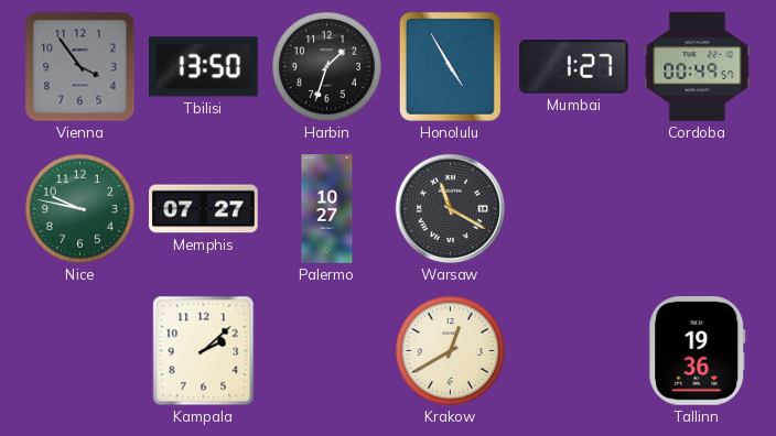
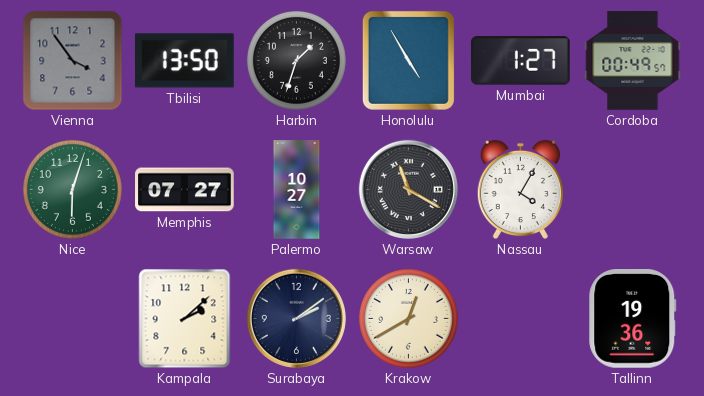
Nice: 9:47 -> 6:03
Nassau: none -> 4:05
Surabaya: none -> 2:09
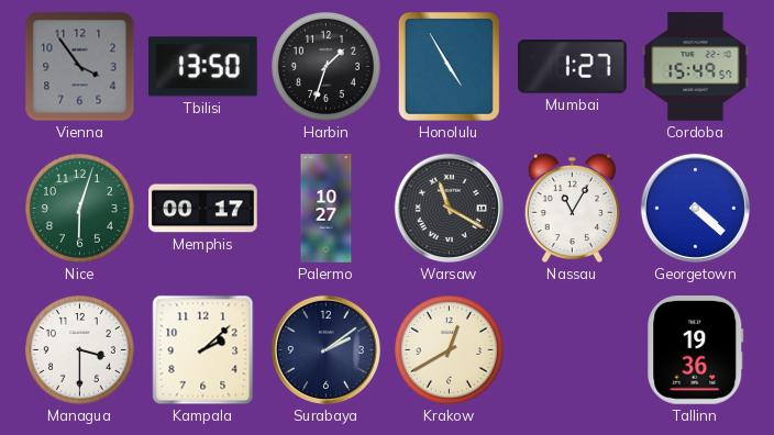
Cordoba: 00:49 -> 15:49
Memphis: 07:27 -> 00:17
Nassau: 4:05 -> 11:05
Georgetown: none -> 4:22
Managua: none -> 3:30
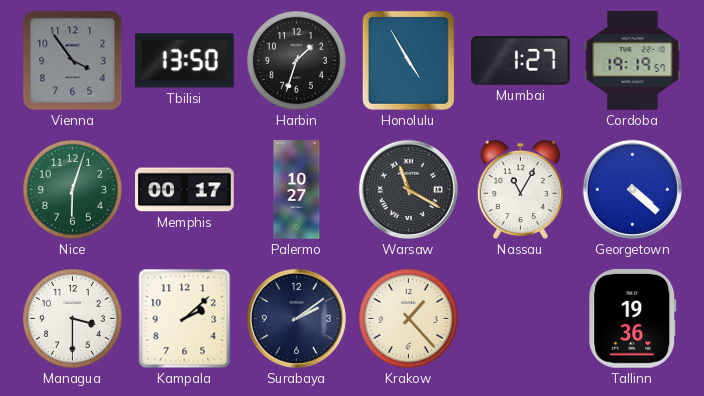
Cordoba: 15:49 -> 19:19
Krakow: 12:40 -> 1:23
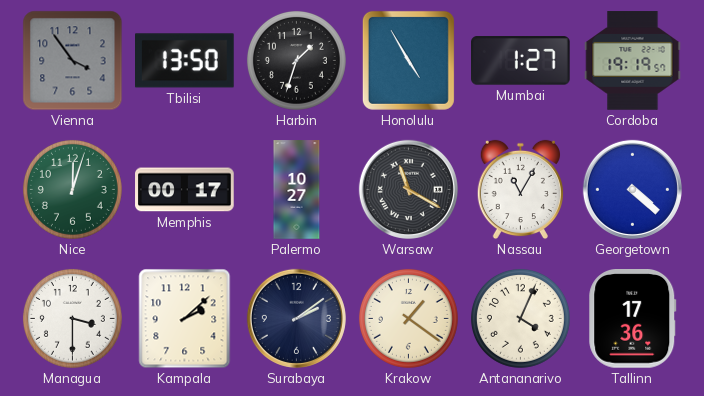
Nice: 6:03 -> 12:03
Krakow: 1:23 -> 1:21
Antananarivo: none -> 4:04
Tallinn: 19:36 -> 17:36
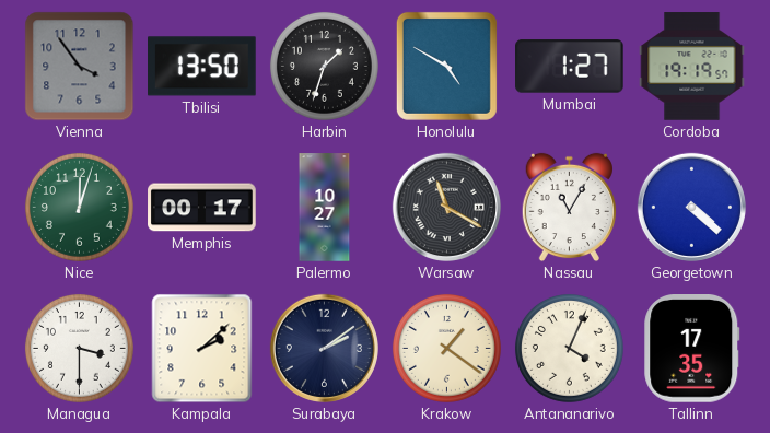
Honolulu: 4:55 -> 4:50
Tallinn: 17:36 -> 17:35
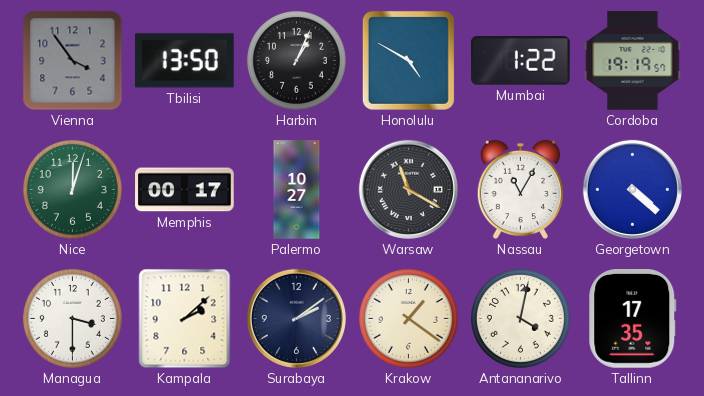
Harbin: 1:33 -> 1:04
Mumbai: 1:27 -> 1:22
Antananarivo: 4:04 -> 4:02
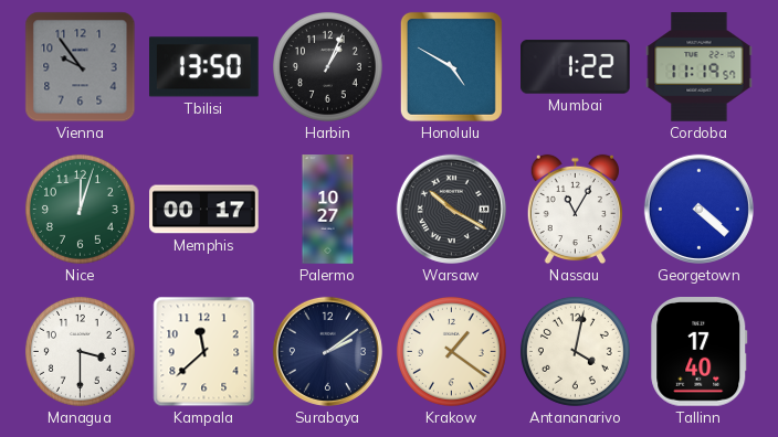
Vienna: 3:54 -> 9:54
Cordoba: 19:19 -> 11:19
Warsaw: 11:20 -> 10:20
Kampala: 2:08 -> 11:38
Tallinn: 17:35 -> 17:40
